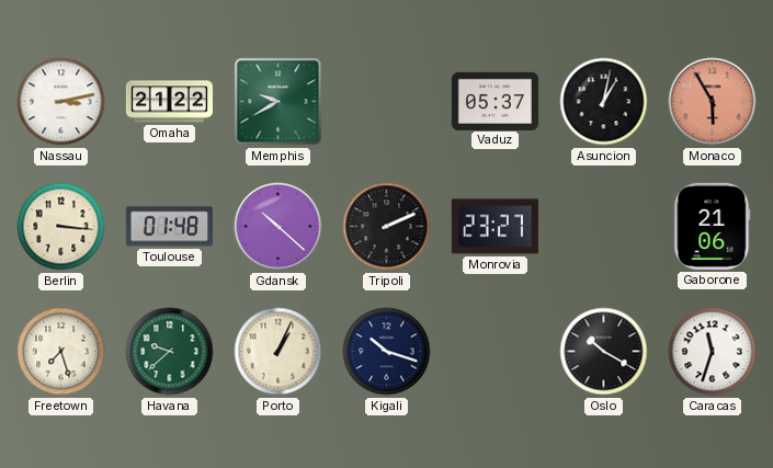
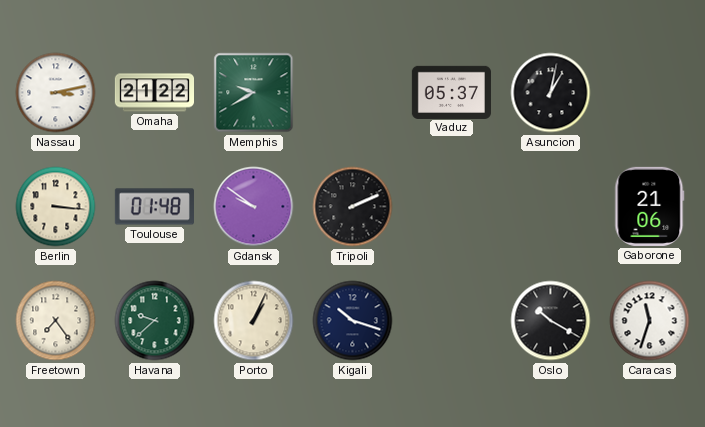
Monaco: 5:55 -> none
Gdansk: 10:22 -> 9:51
Monrovia: 23:27 -> none
Freetown: 7:27 -> 7:24
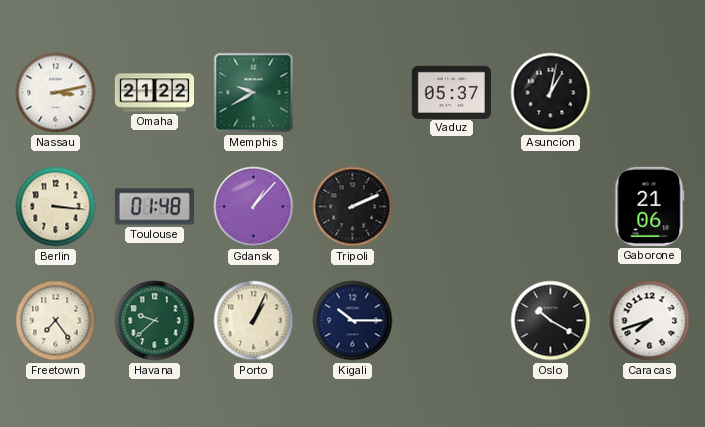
Gdansk: 9:51 -> 1:07
Kigali: 10:18 -> 10:15
Caracas: 11:33 -> 7:42
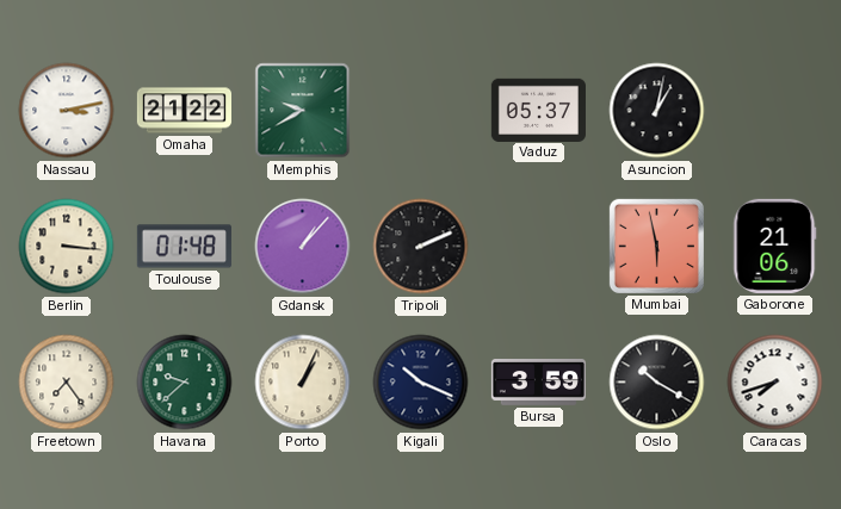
Mumbai: none -> 5:58
Kigali: 10:15 -> 10:19
Bursa: none -> 3:59
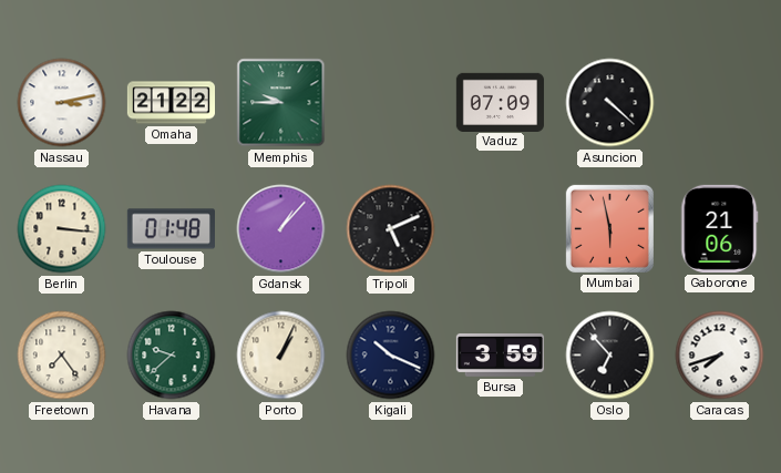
Memphis: 9:40 -> 9:45
Vaduz: 05:37 -> 07:09
Asuncion: 1:02 -> 4:22
Tripoli: 2:11 -> 5:11
Oslo: 10:20 -> 6:53
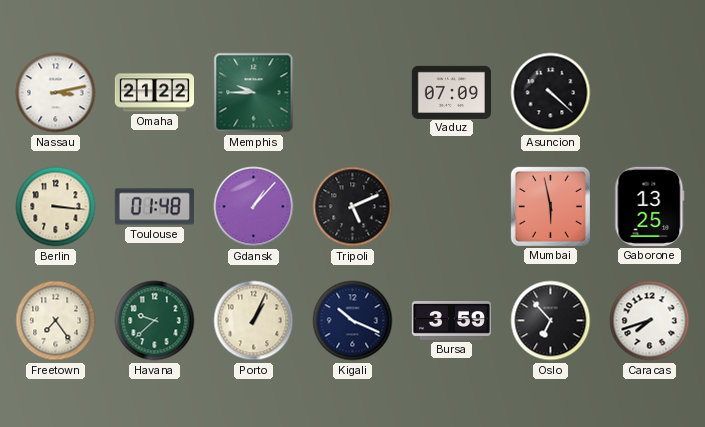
Gaborone: 21:06 -> 13:25
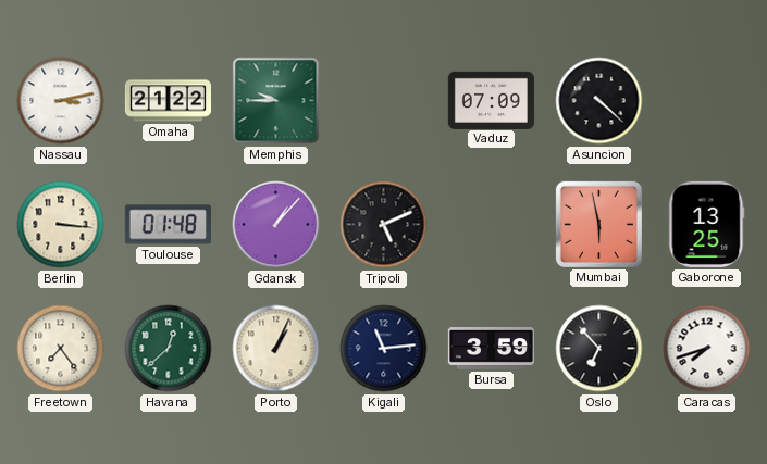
Havana: 9:38 -> 12:38
Kigali: 10:19 -> 11:14
